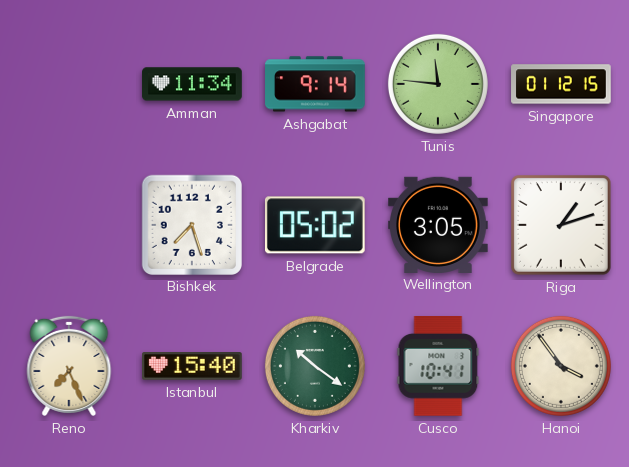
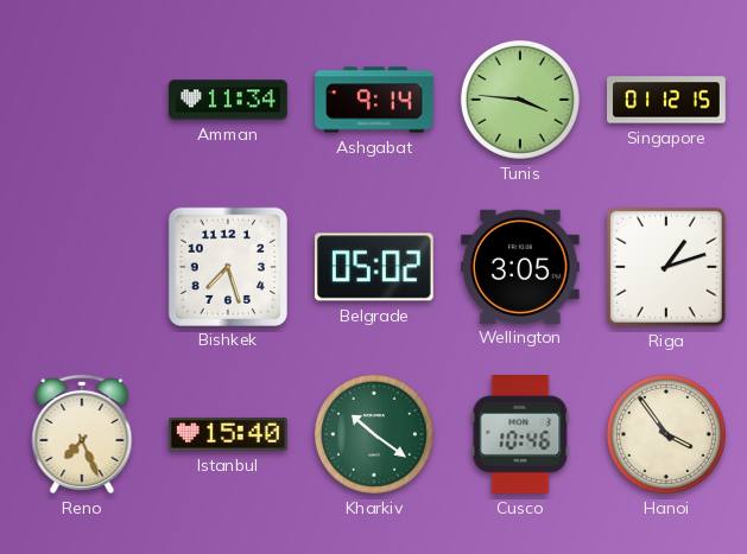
Tunis: 11:46 -> 3:46
Cusco: 10:41 -> 10:46
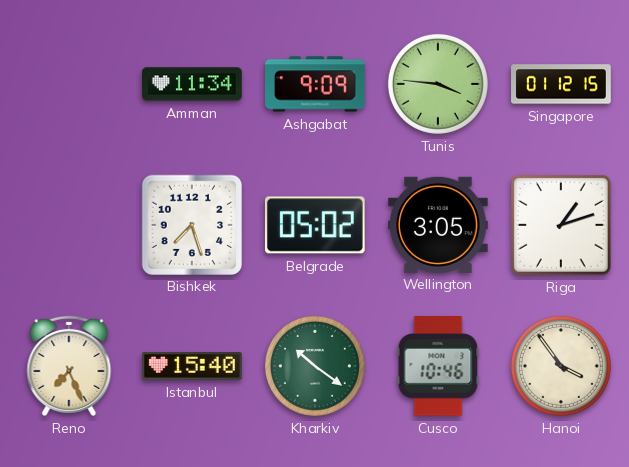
Ashgabat: 9:14 -> 9:09
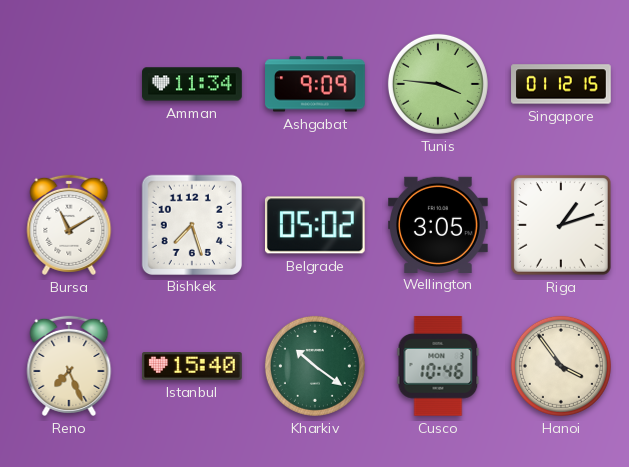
Bursa: none -> 11:10
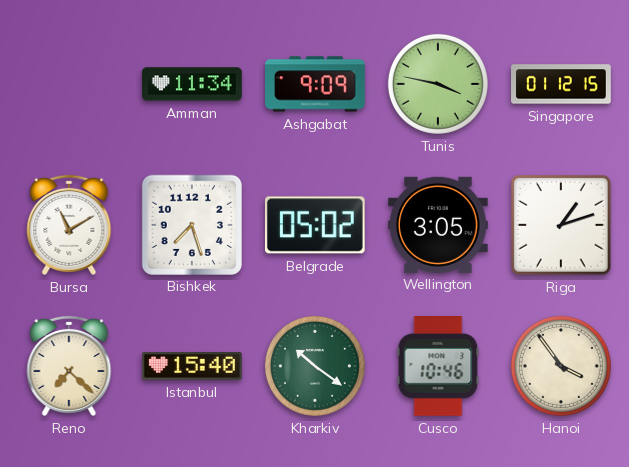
Tunis: 3:46 -> 3:47
Reno: 7:26 -> 7:22
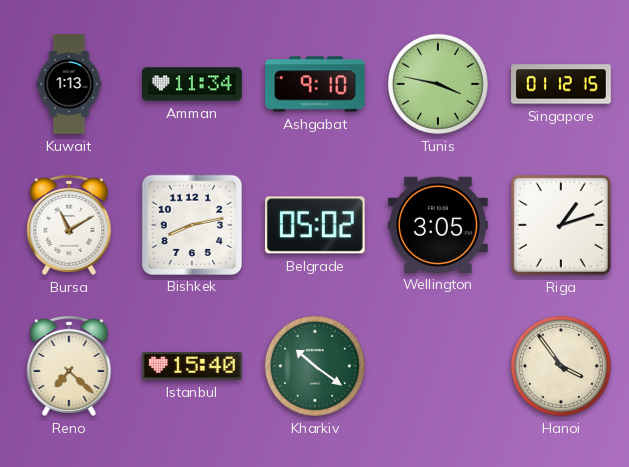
Kuwait: none -> 1:13
Ashgabat: 9:09 -> 9:10
Bishkek: 7:27 -> 8:13
Cusco: 10:46 -> none
